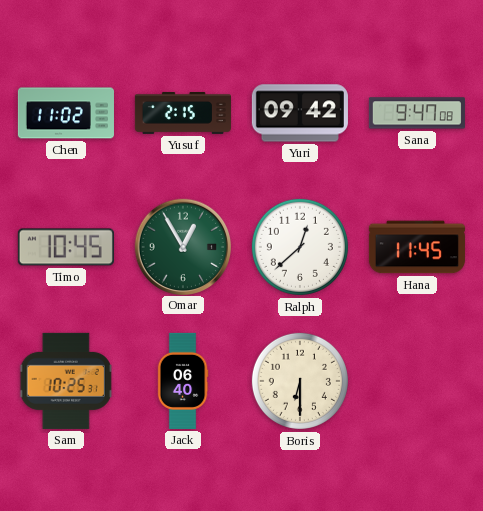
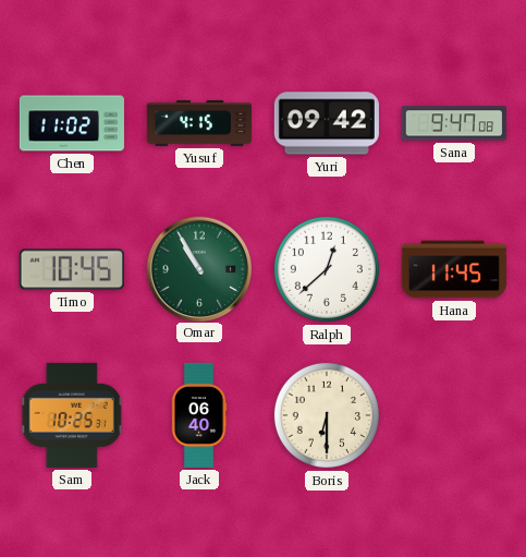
Yusuf: 2:15 -> 4:15
Omar: 12:55 -> 10:55
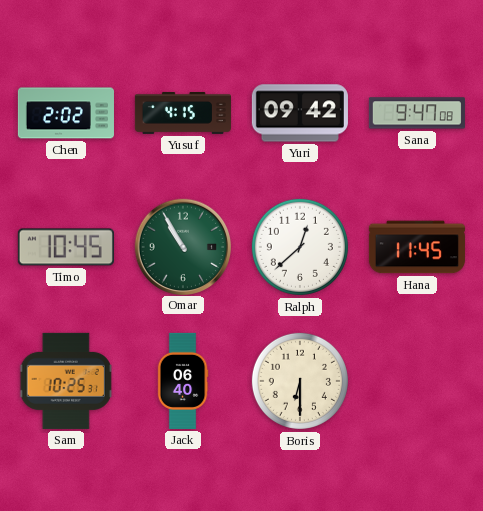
Chen: 11:02 -> 2:02
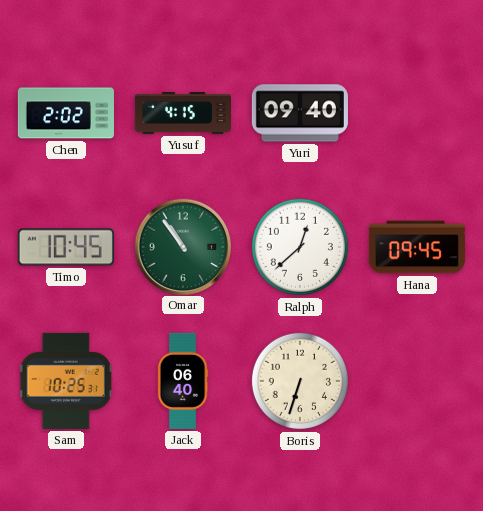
Yuri: 09:42 -> 09:40
Sana: 9:47 -> none
Omar: 10:55 -> 10:54
Hana: 11:45 -> 09:45
Boris: 6:30 -> 6:33
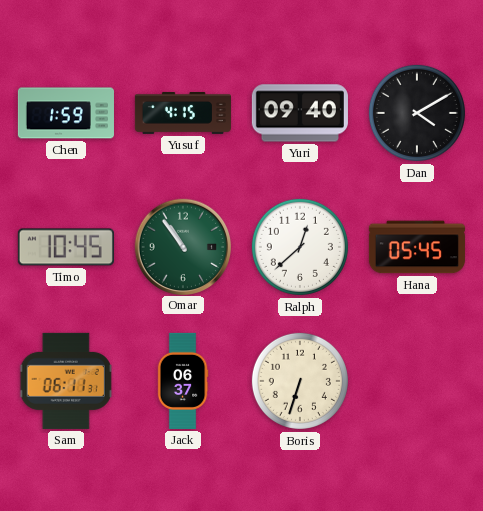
Chen: 2:02 -> 1:59
Dan: none -> 4:10
Hana: 09:45 -> 05:45
Sam: 10:25 -> 06:11
Jack: 06:40 -> 06:37
